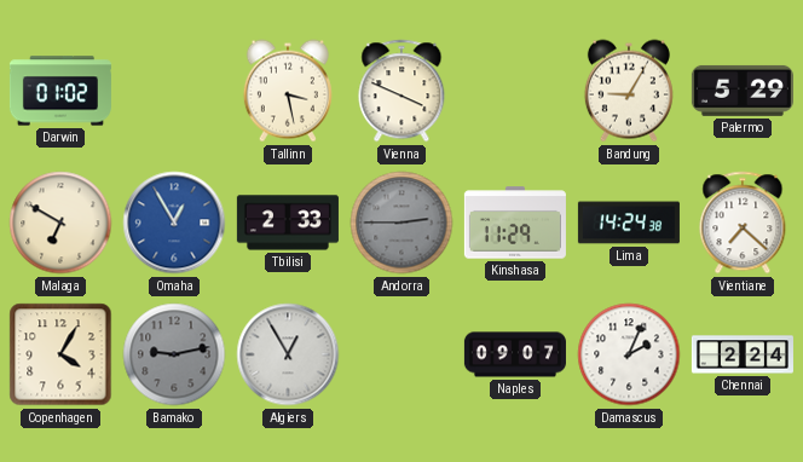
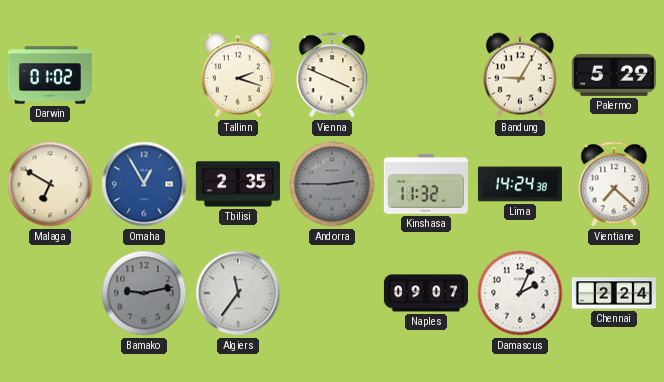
Tallinn: 3:28 -> 2:18
Tbilisi: 2:33 -> 2:35
Kinshasa: 11:29 -> 11:32
Copenhagen: 4:05 -> none
Algiers: 12:55 -> 11:36
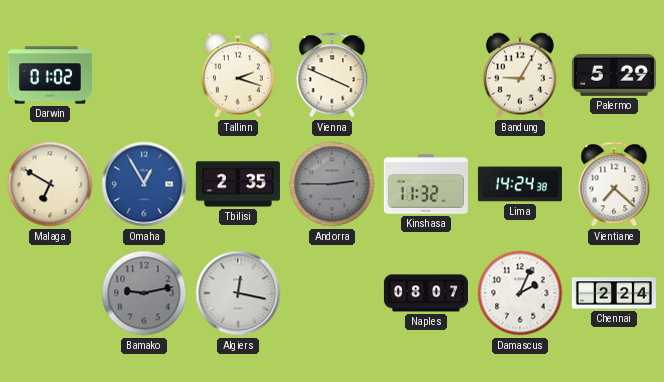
Algiers: 11:36 -> 12:17
Naples: 09:07 -> 08:07
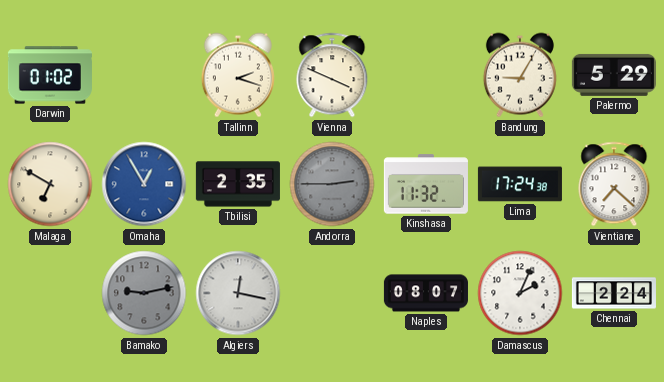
Lima: 14:24 -> 17:24
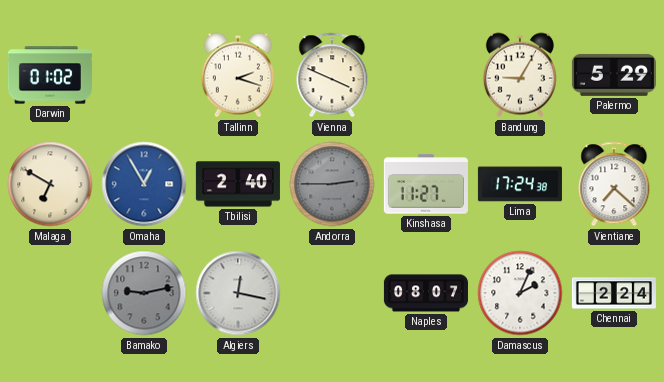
Tbilisi: 2:35 -> 2:40
Kinshasa: 11:32 -> 11:27
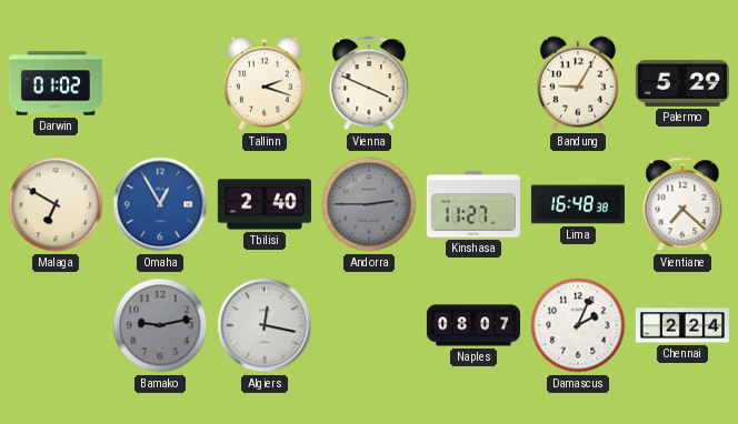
Lima: 17:24 -> 16:48
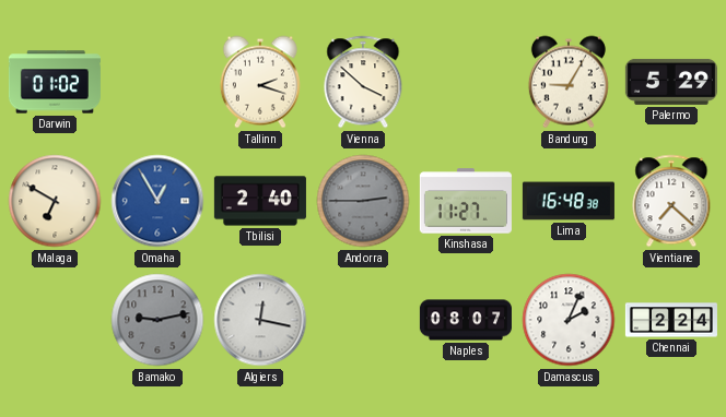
Vienna: 3:49 -> 3:52
